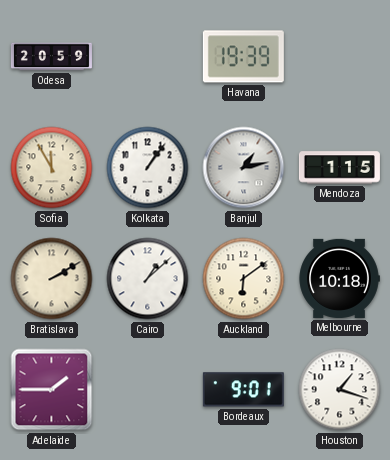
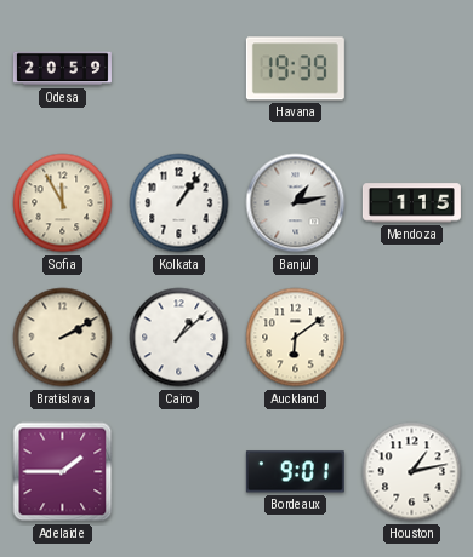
Melbourne: 10:18 -> none
Houston: 1:18 -> 1:13
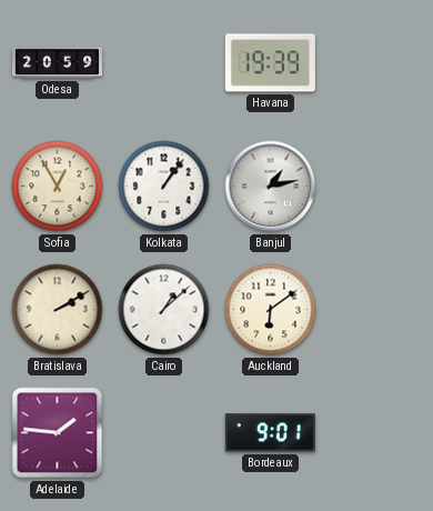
Sofia: 11:55 -> 12:55
Mendoza: 1:15 -> none
Adelaide: 1:45 -> 1:46
Houston: 1:13 -> none
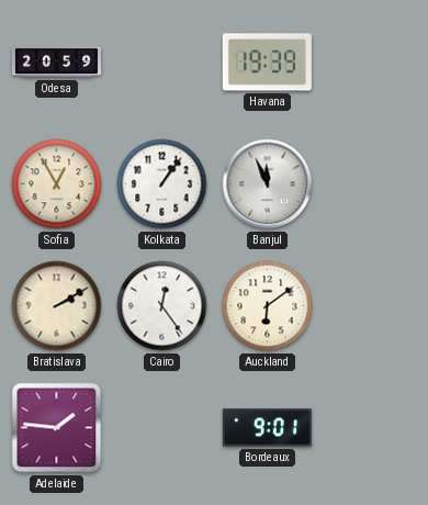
Banjul: 1:13 -> 11:56
Cairo: 1:08 -> 12:24
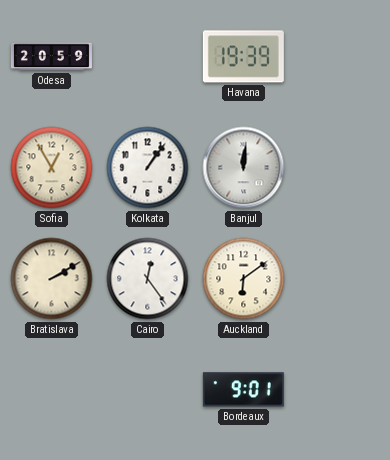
Banjul: 11:56 -> 12:01
Adelaide: 1:46 -> none
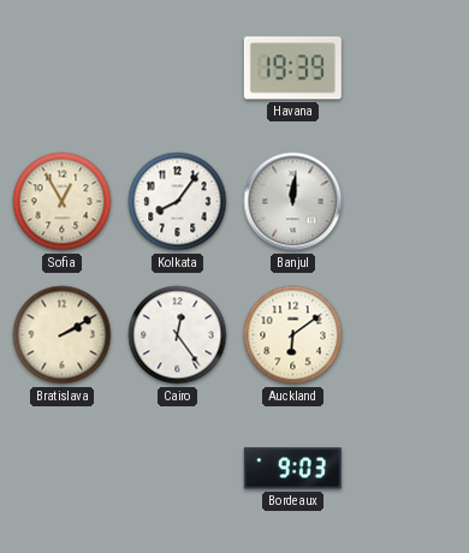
Odesa: 20:59 -> none
Kolkata: 1:06 -> 8:06
Bordeaux: 9:01 -> 9:03
